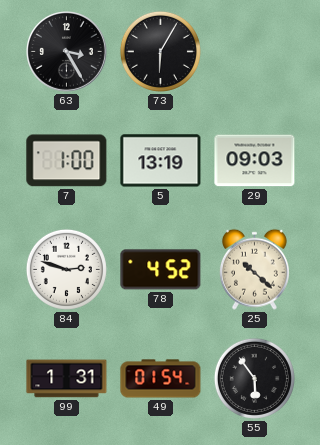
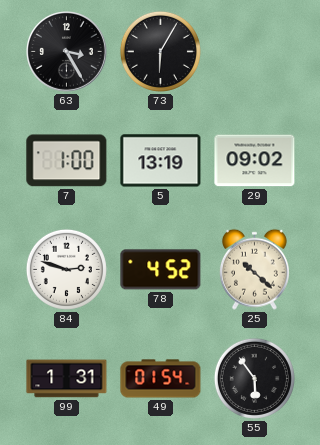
29: 09:03 -> 09:02
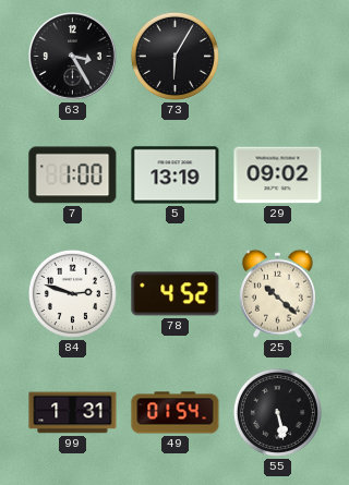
55: 5:54 -> 5:28
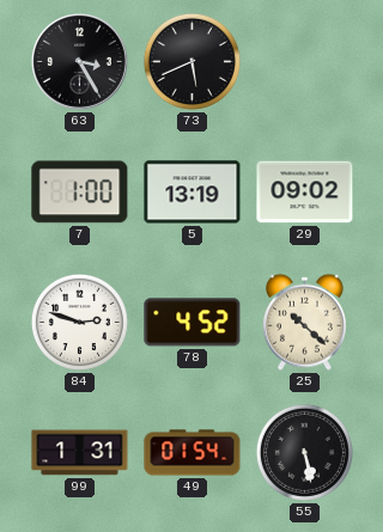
73: 6:05 -> 5:41
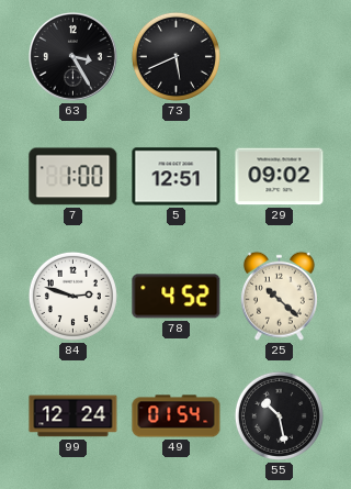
5: 13:19 -> 12:51
99: 1:31 -> 12:24
55: 5:28 -> 10:28
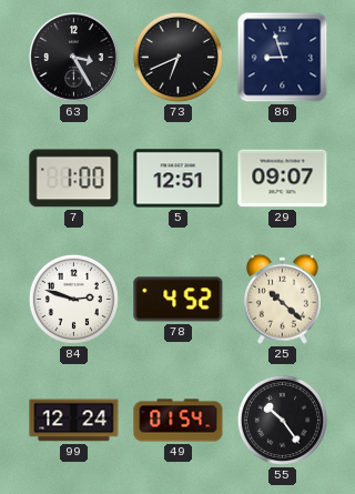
73: 5:41 -> 6:41
86: none -> 8:57
29: 09:02 -> 09:07
55: 10:28 -> 10:24
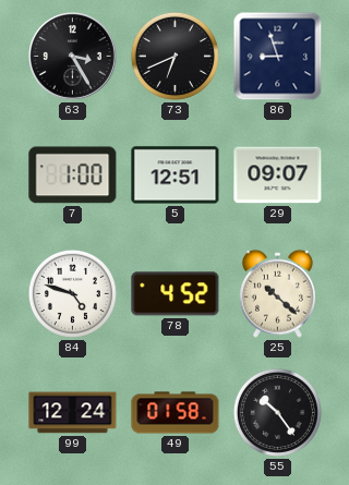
84: 2:48 -> 4:48
49: 01:54 -> 01:58
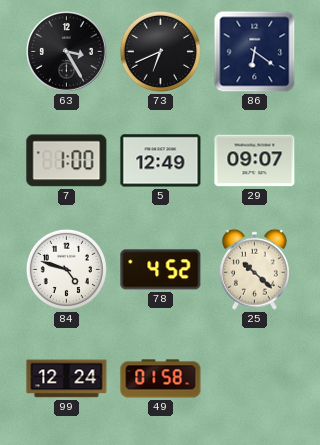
86: 8:57 -> 6:21
5: 12:51 -> 12:49
55: 10:24 -> none
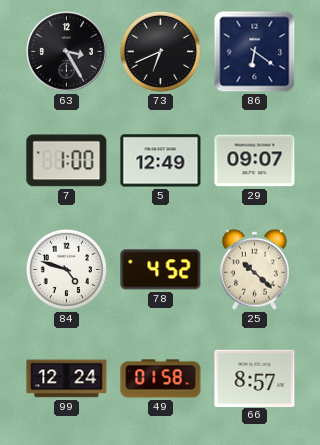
66: none -> 8:57
